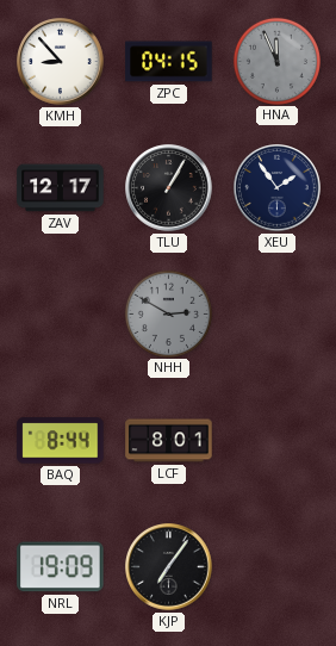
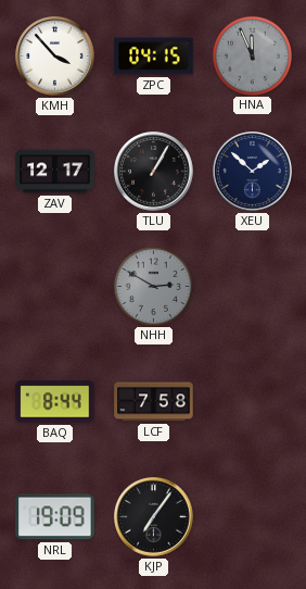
KMH: 8:53 -> 3:53
XEU: 1:54 -> 1:52
LCF: 8:01 -> 7:58
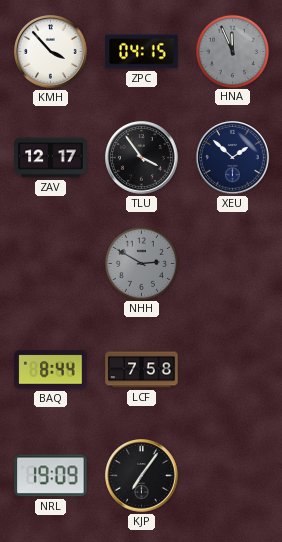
TLU: 1:05 -> 3:54
